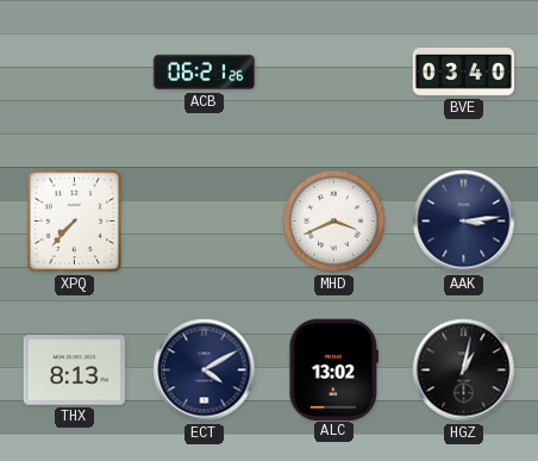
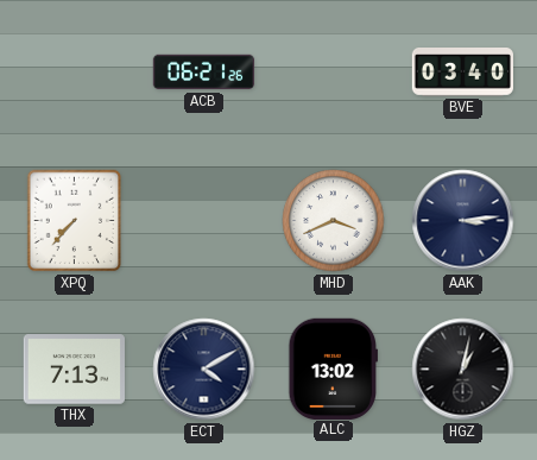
THX: 8:13 -> 7:13
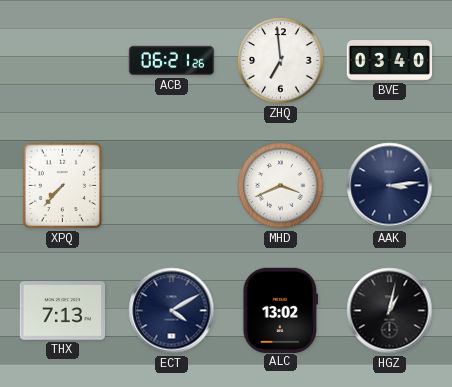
ZHQ: none -> 6:59
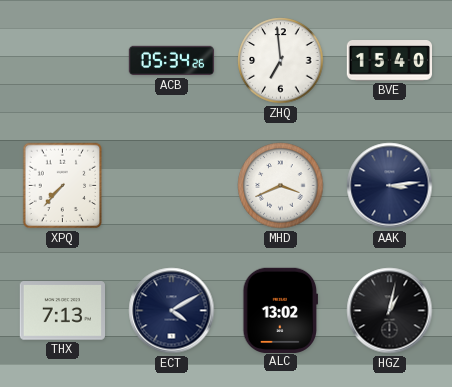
ACB: 06:21 -> 05:34
BVE: 03:40 -> 15:40
